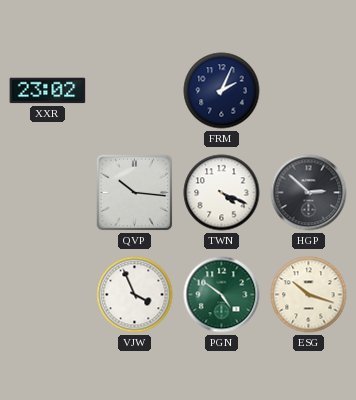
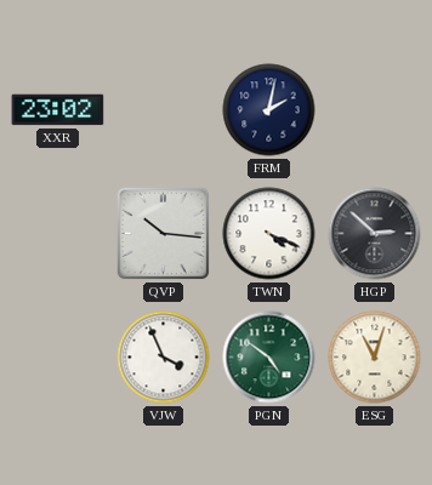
FRM: 2:04 -> 2:02
ESG: 10:18 -> 11:03
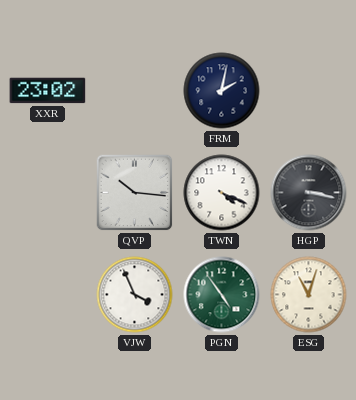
HGP: 2:52 -> 3:17
PGN: 4:51 -> 4:54
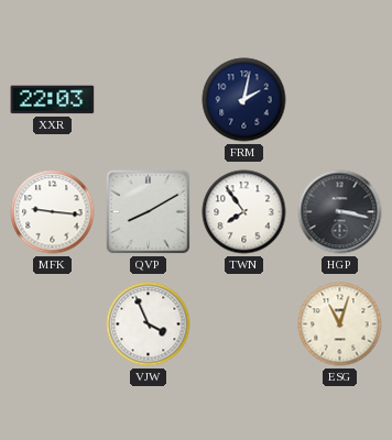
XXR: 23:02 -> 22:03
MFK: none -> 9:16
QVP: 10:16 -> 8:10
TWN: 4:19 -> 7:54
PGN: 4:54 -> none
